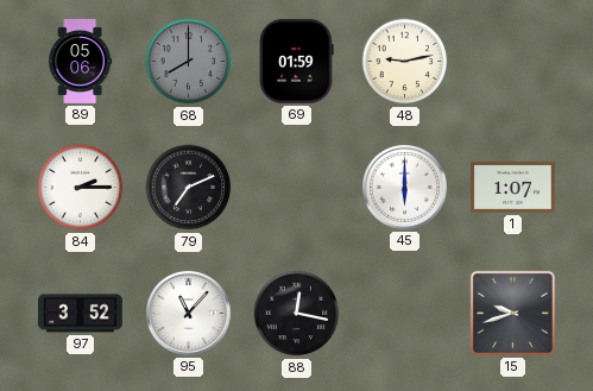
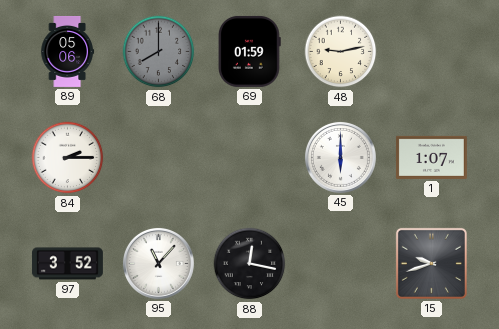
79: 7:11 -> none
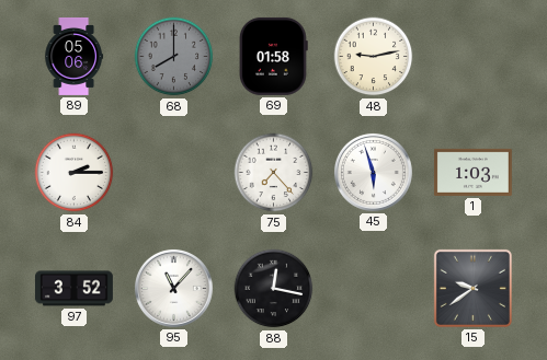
69: 01:59 -> 01:58
75: none -> 7:23
45: 6:00 -> 5:57
1: 1:07 -> 1:03
15: 9:42 -> 9:39
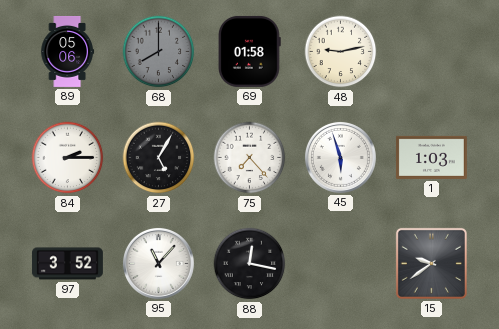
27: none -> 5:05
